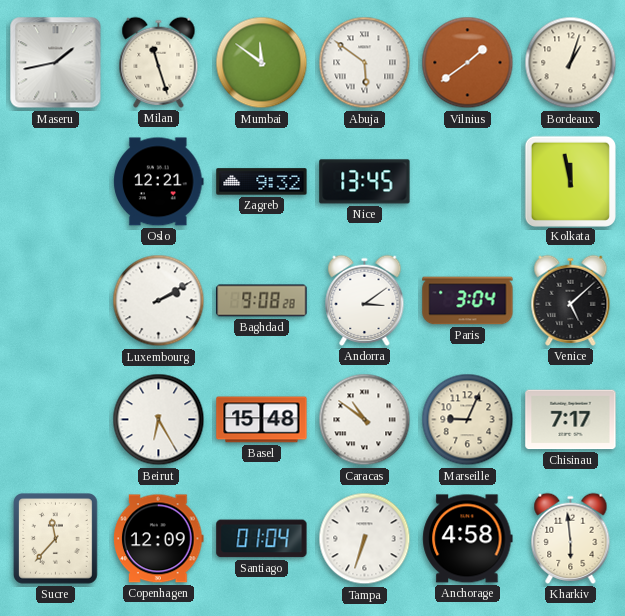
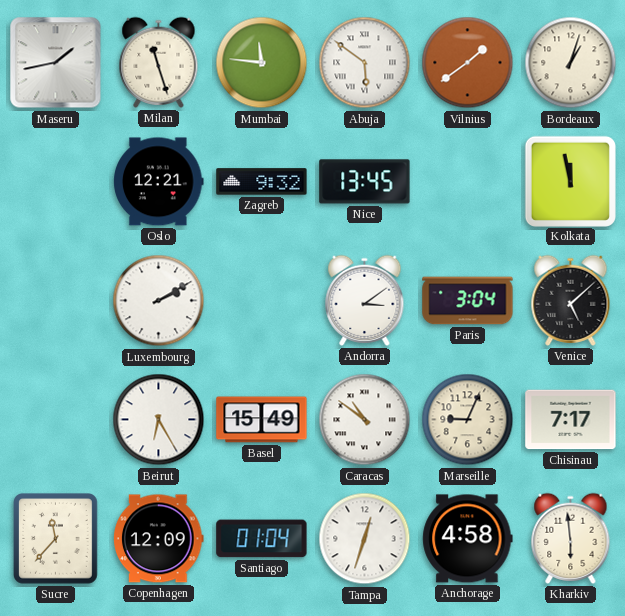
Mumbai: 11:51 -> 11:46
Baghdad: 9:08 -> none
Basel: 15:48 -> 15:49
Tampa: 6:33 -> 12:33
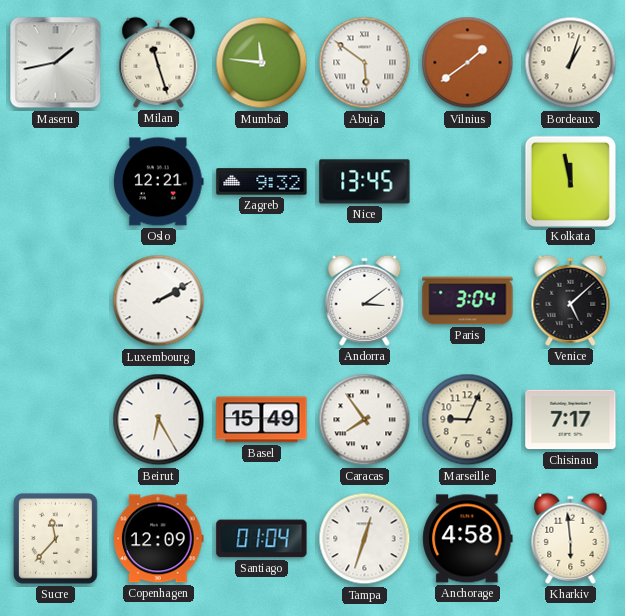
Caracas: 10:51 -> 7:54
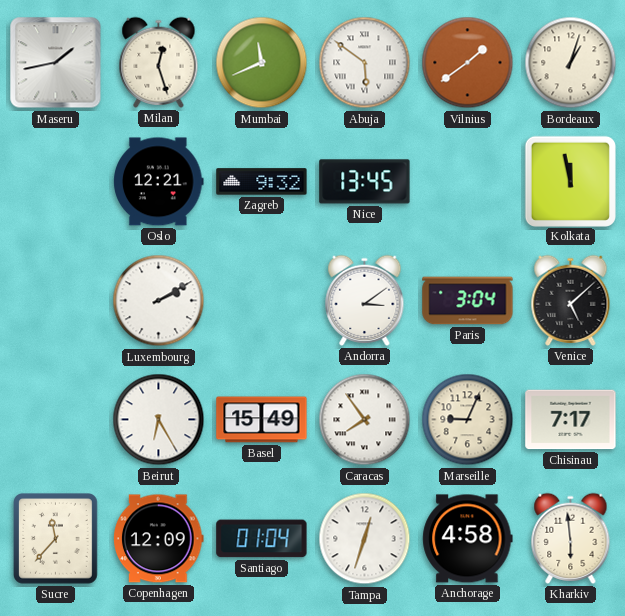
Milan: 11:27 -> 12:27
Mumbai: 11:46 -> 11:41
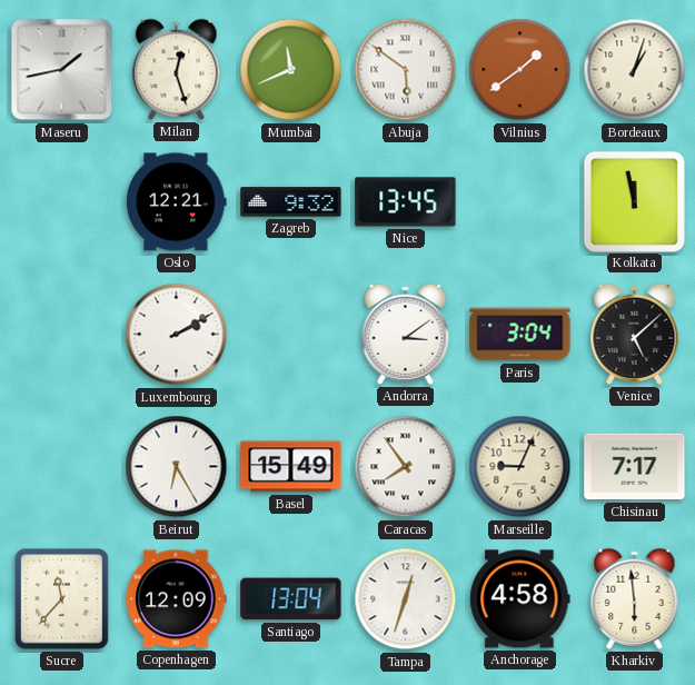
Santiago: 01:04 -> 13:04
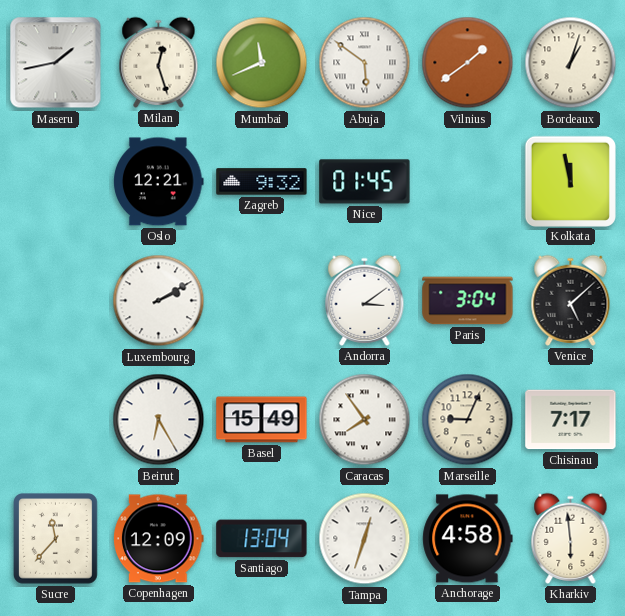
Nice: 13:45 -> 01:45
